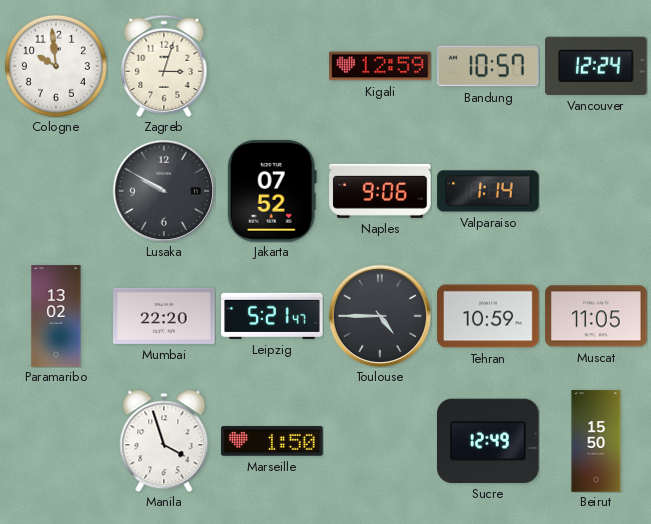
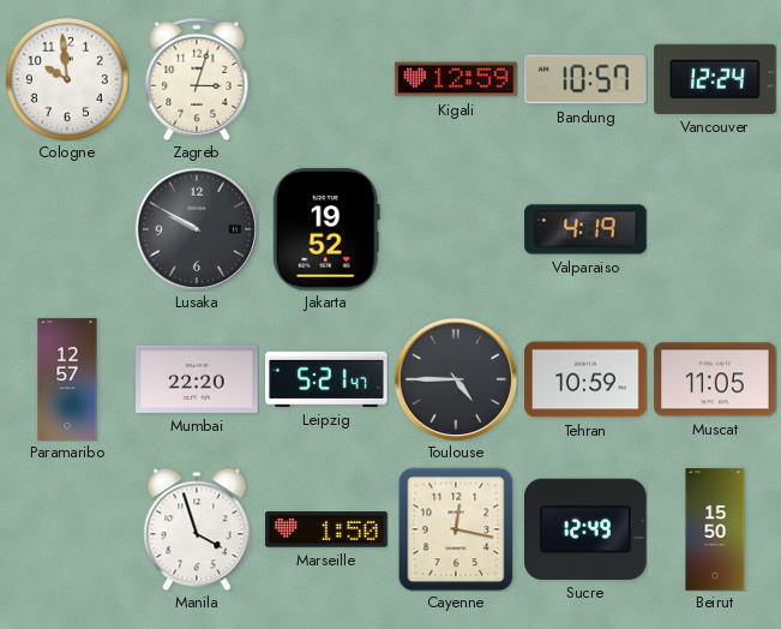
Jakarta: 07:52 -> 19:52
Naples: 9:06 -> none
Valparaiso: 1:14 -> 4:19
Paramaribo: 13:02 -> 12:57
Cayenne: none -> 12:17
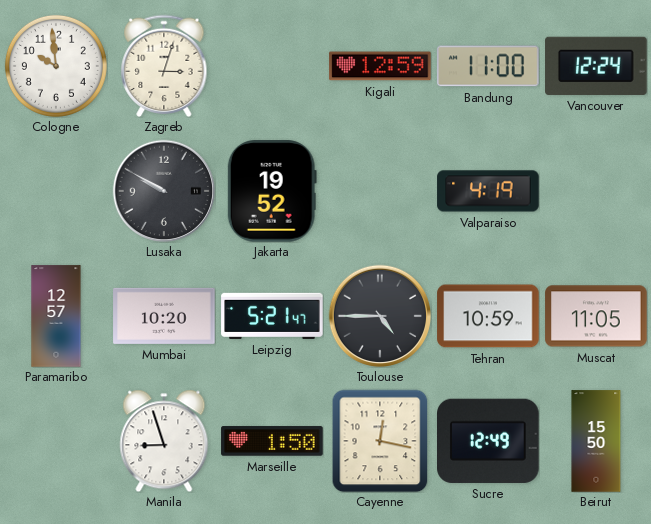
Bandung: 10:57 -> 11:00
Mumbai: 22:20 -> 10:20
Manila: 3:57 -> 8:57
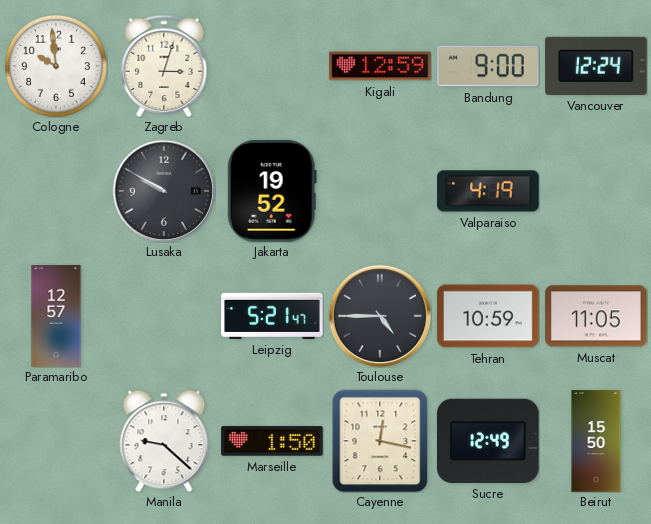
Bandung: 11:00 -> 9:00
Mumbai: 10:20 -> none
Manila: 8:57 -> 9:22
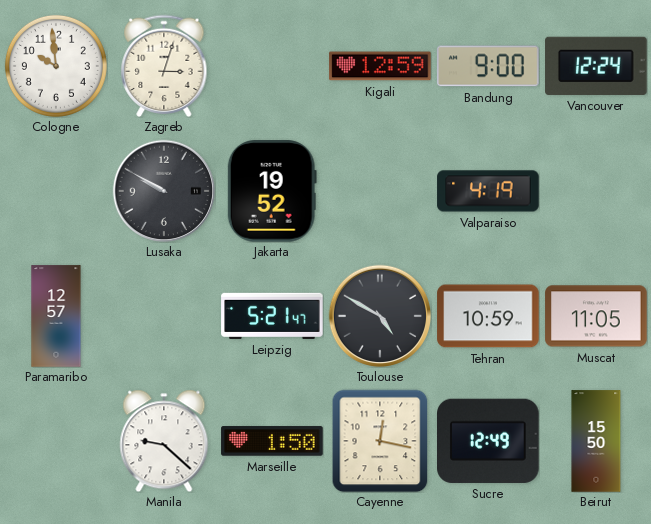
Toulouse: 4:45 -> 4:50
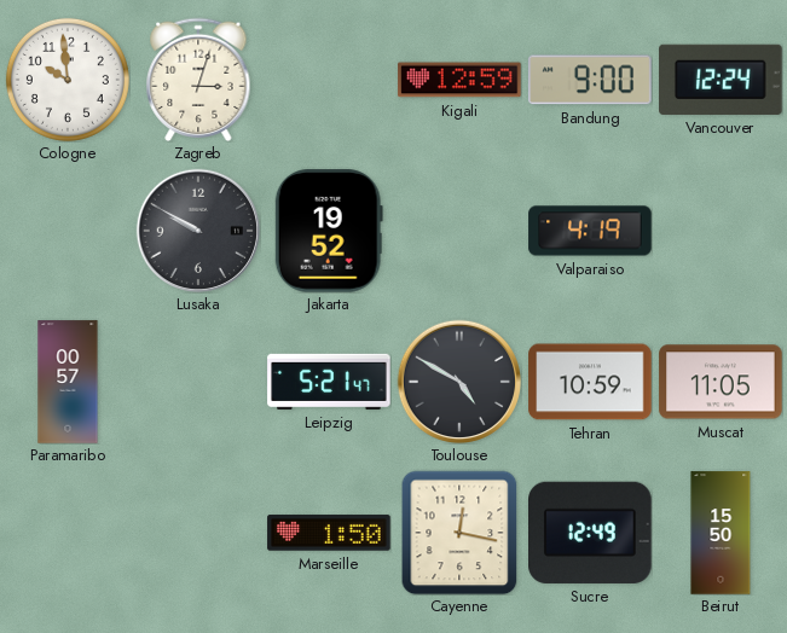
Paramaribo: 12:57 -> 00:57
Manila: 9:22 -> none
